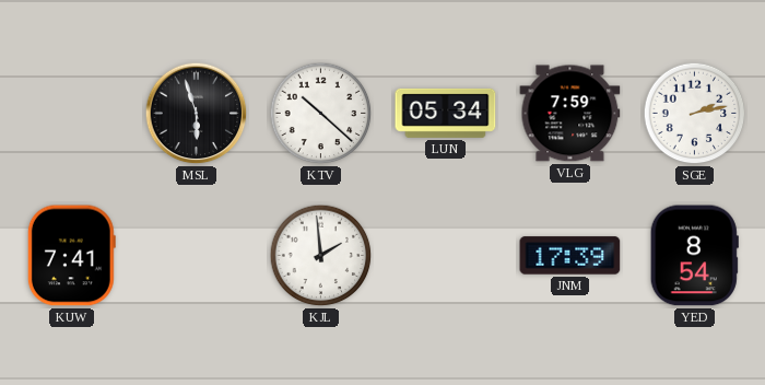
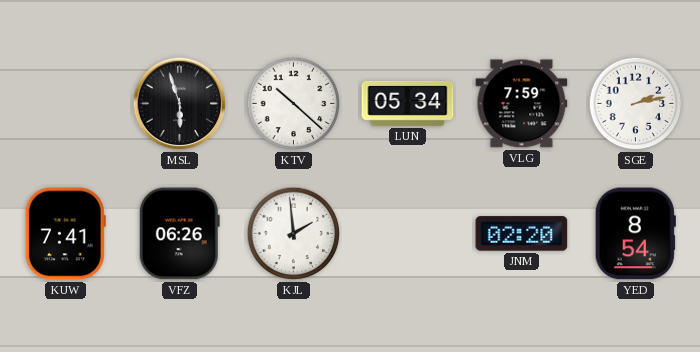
VFZ: none -> 06:26
JNM: 17:39 -> 02:20
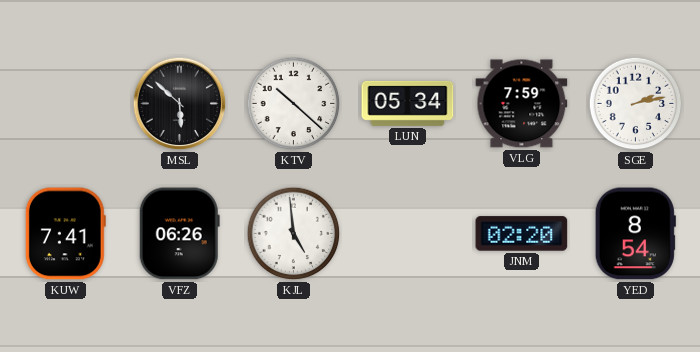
MSL: 5:57 -> 5:52
KJL: 1:59 -> 4:59
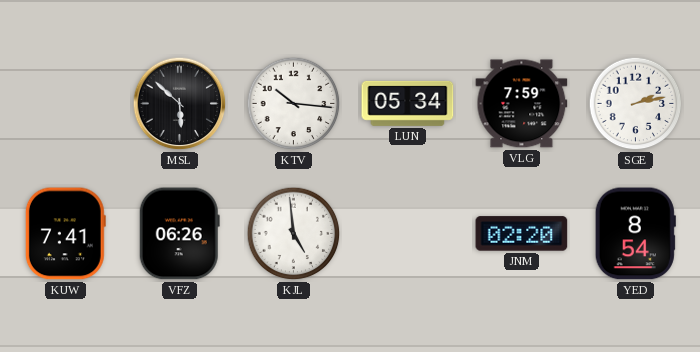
KTV: 10:22 -> 10:16
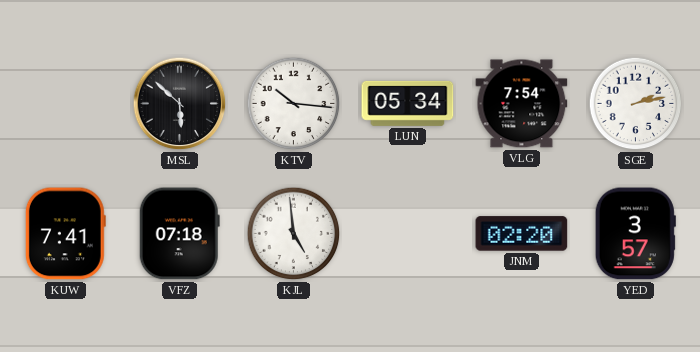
VLG: 7:59 -> 7:54
VFZ: 06:26 -> 07:18
YED: 8:54 -> 3:57
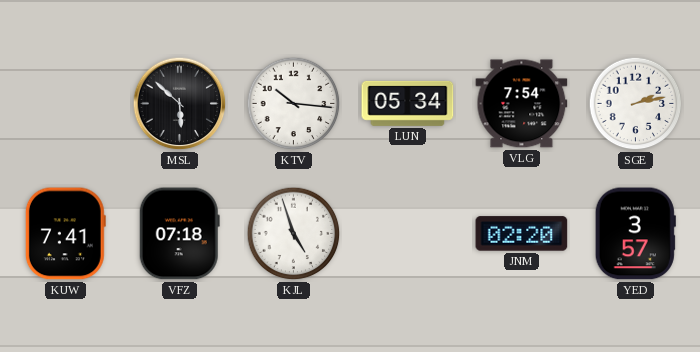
KJL: 4:59 -> 4:57
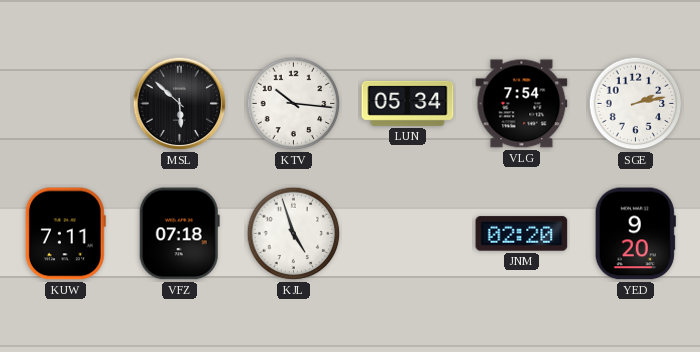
KUW: 7:41 -> 7:11
YED: 3:57 -> 9:20
